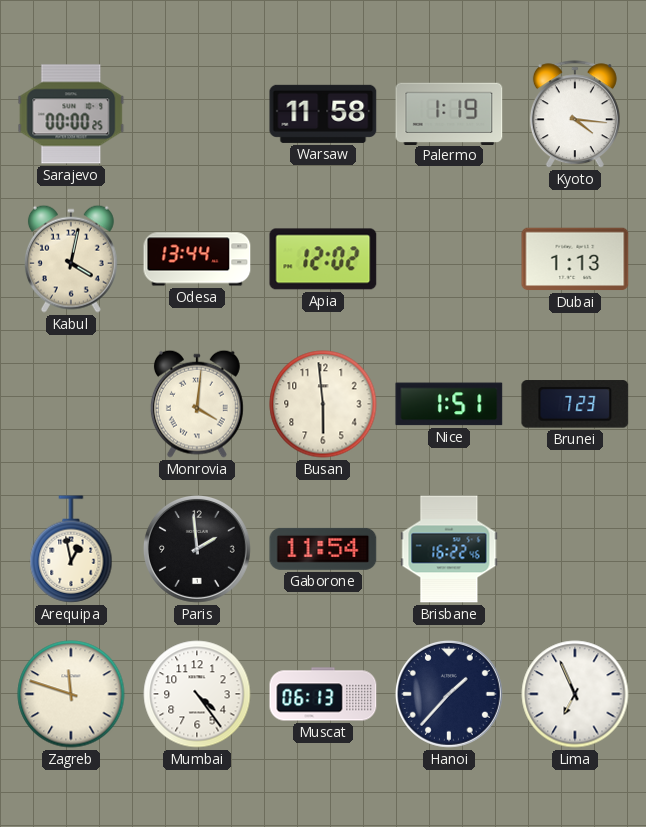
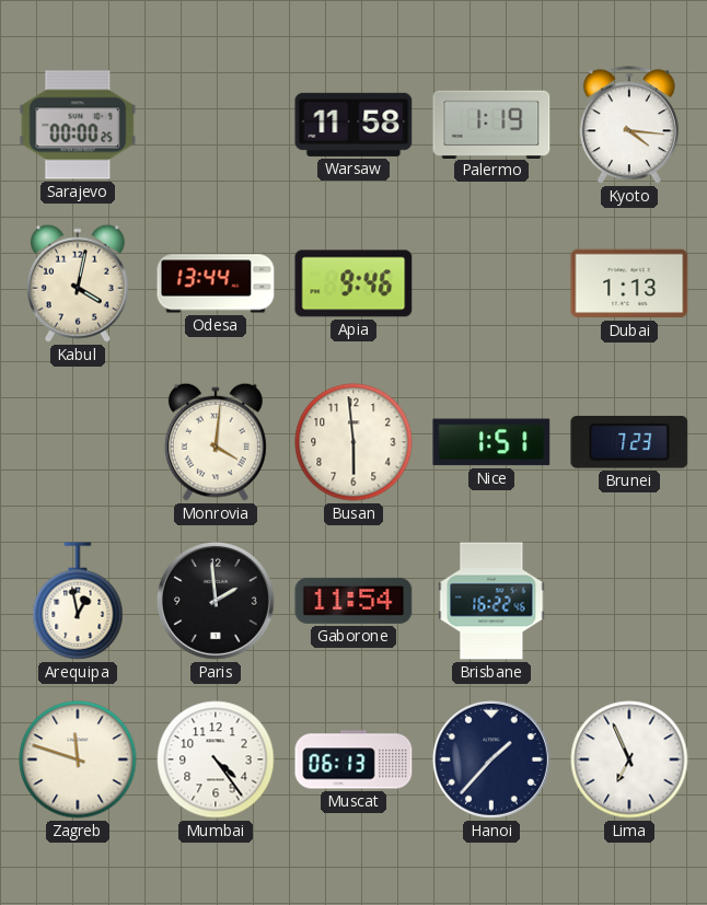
Apia: 12:02 -> 9:46
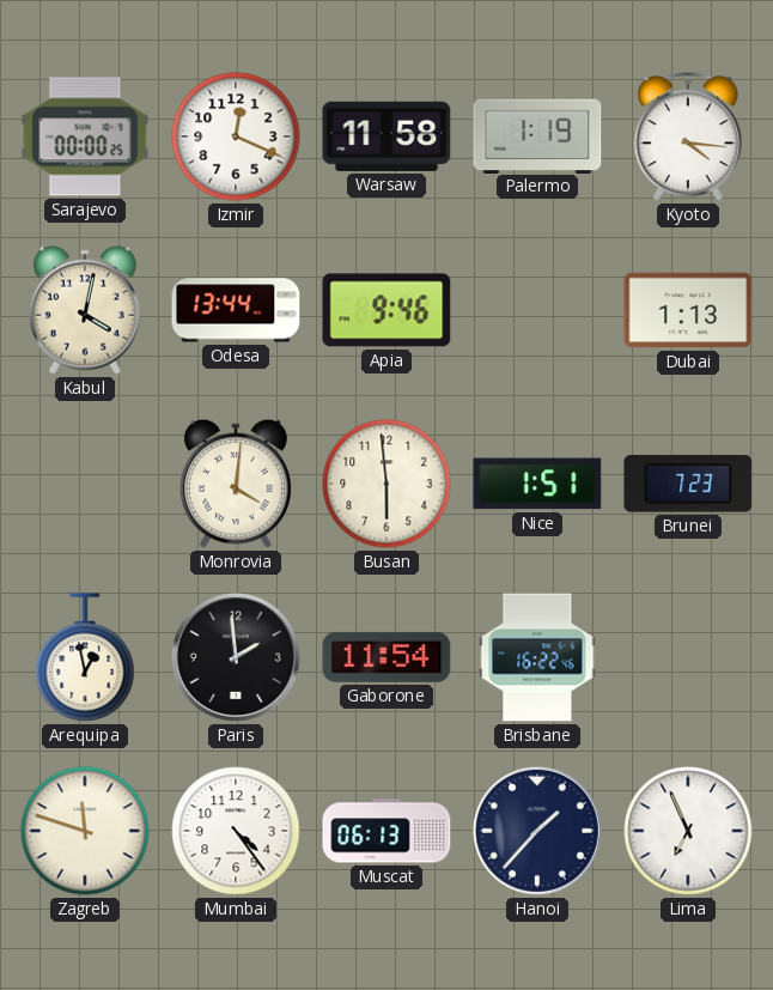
Izmir: none -> 12:19
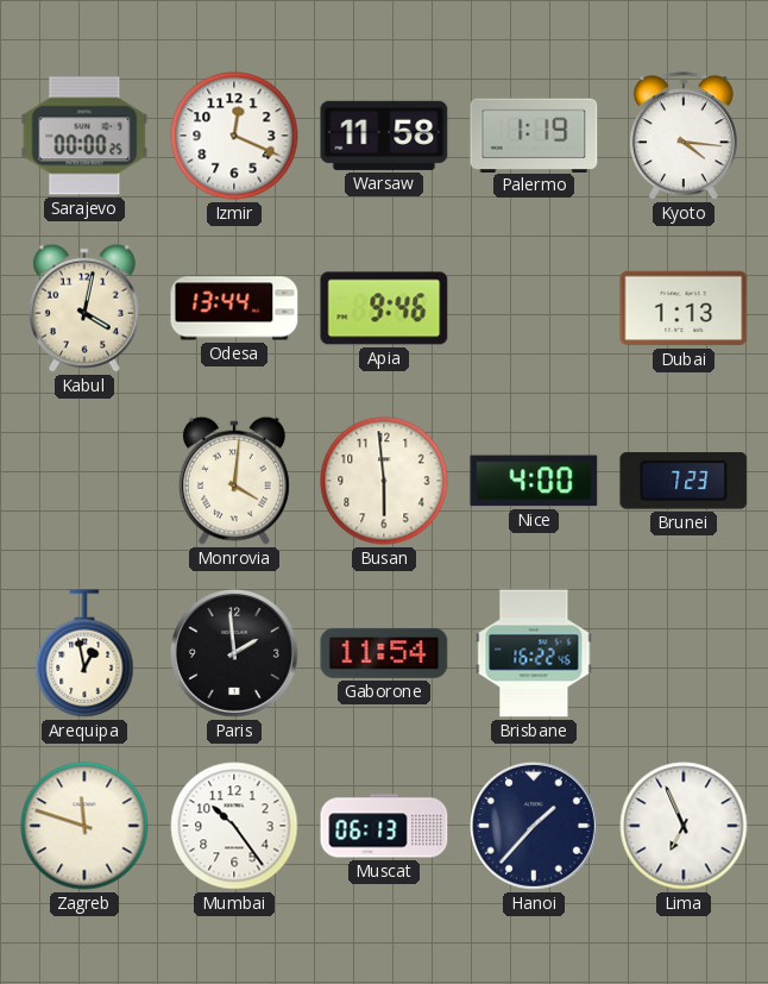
Nice: 1:51 -> 4:00
Mumbai: 4:24 -> 10:24
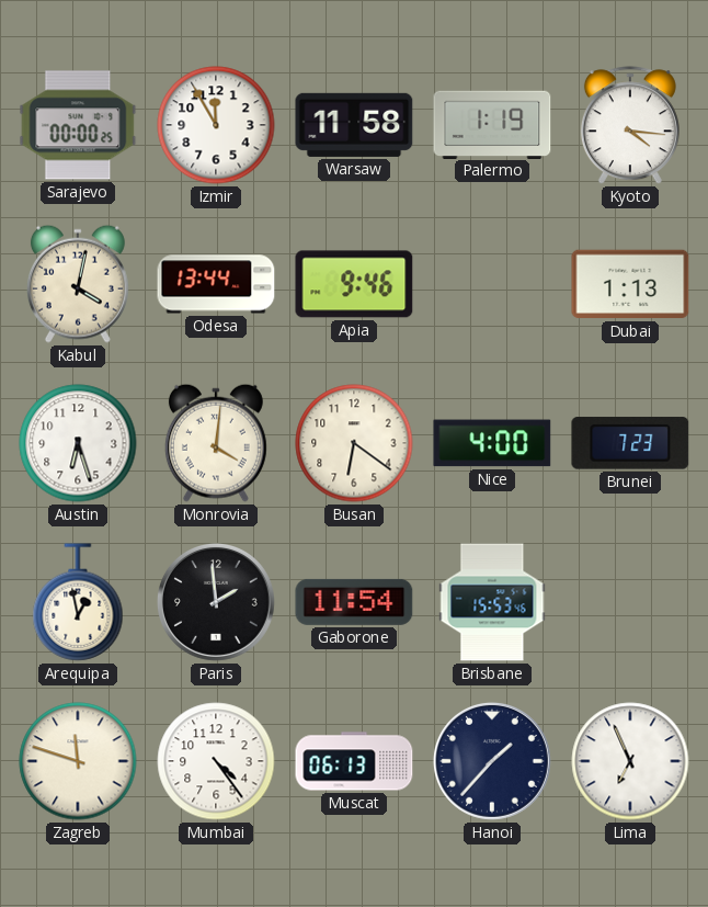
Izmir: 12:19 -> 11:55
Austin: none -> 6:27
Busan: 5:59 -> 6:21
Brisbane: 16:22 -> 15:53
Mumbai: 10:24 -> 4:24
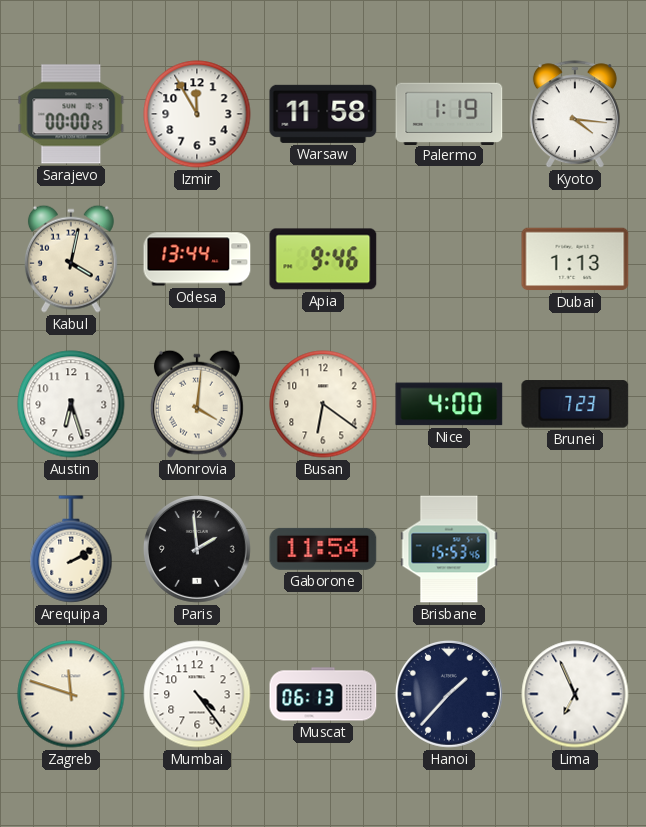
Arequipa: 12:58 -> 2:10
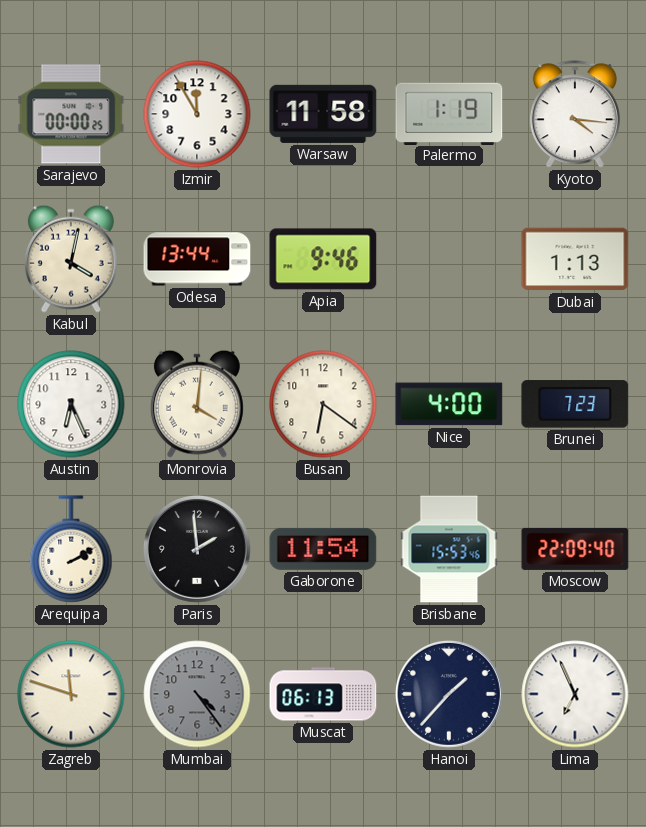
Austin: 6:27 -> 6:26
Moscow: none -> 22:09
Mumbai dial: white -> grey
